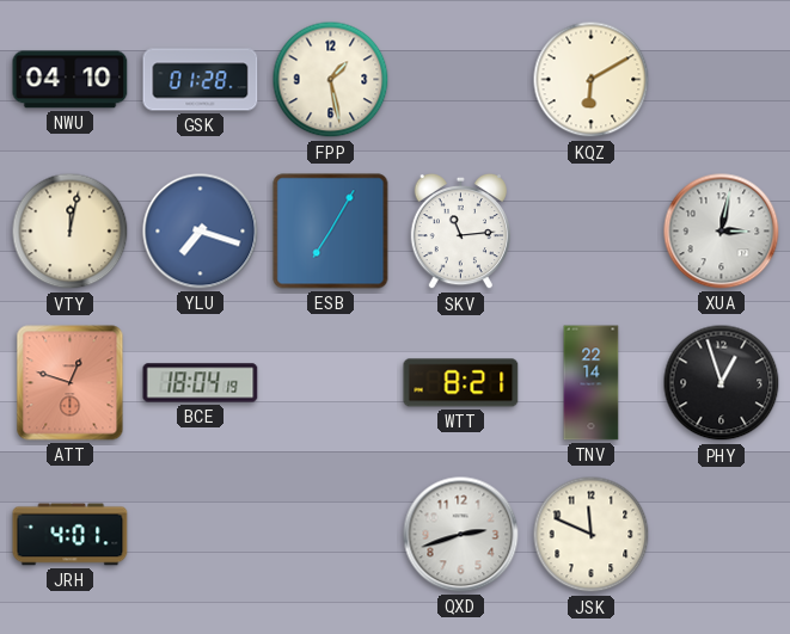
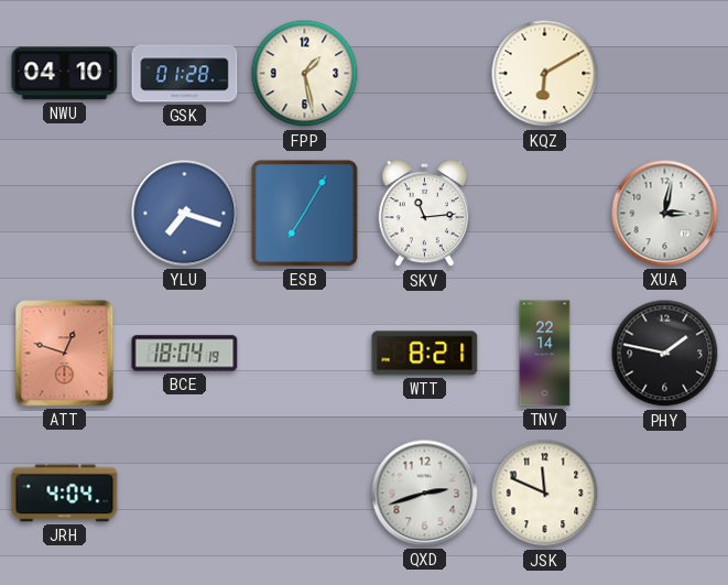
VTY: 12:02 -> none
PHY: 12:57 -> 1:47
JRH: 4:01 -> 4:04
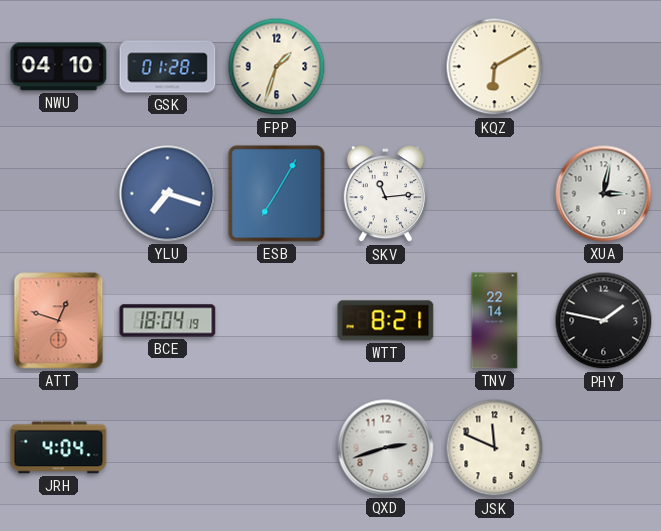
FPP: 1:28 -> 1:33
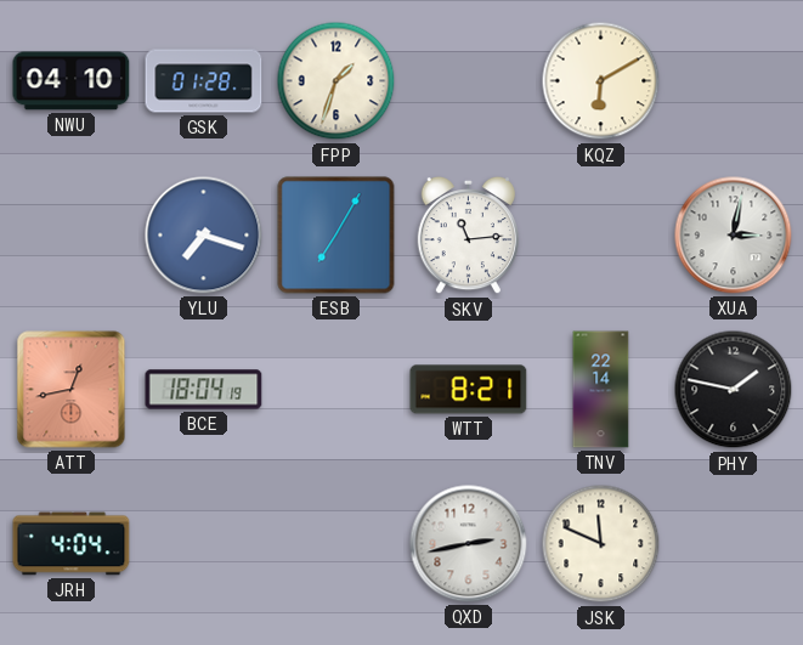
ATT: 12:48 -> 12:43
QXD: 2:42 -> 2:43
